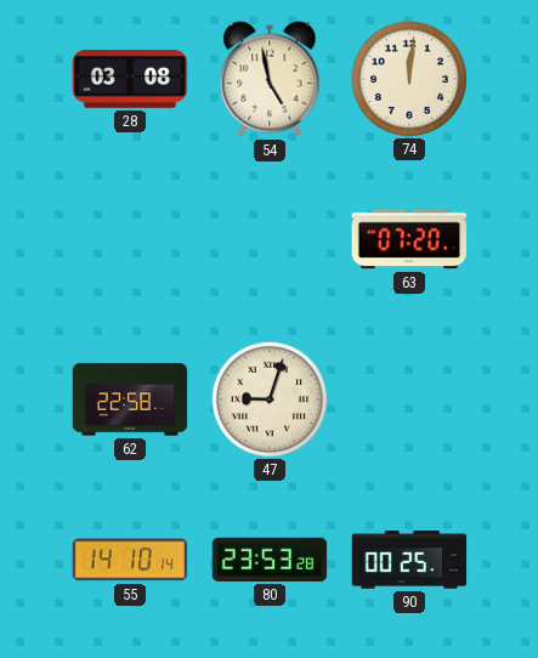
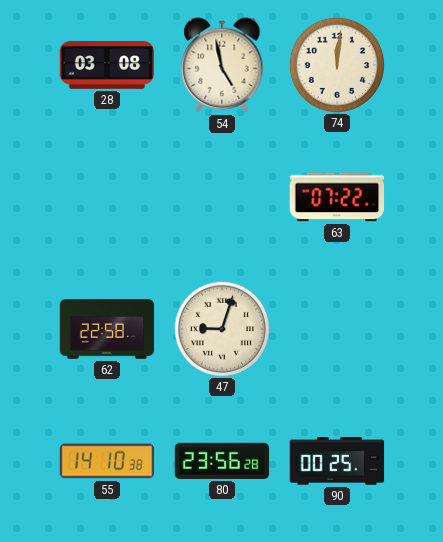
63: 07:20 -> 07:22
55: 14:10:14 -> 14:10:38
80: 23:53 -> 23:56
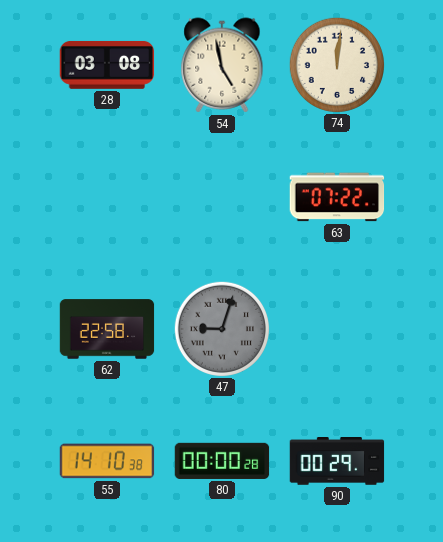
47 dial: cream -> grey
80: 23:56 -> 00:00
90: 00:25 -> 00:29
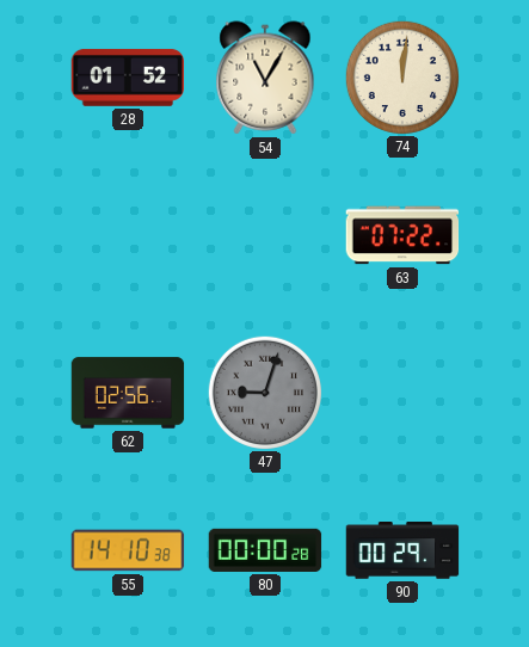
28: 03:08 -> 01:52
54: 4:58 -> 11:05
62: 22:58 -> 02:56
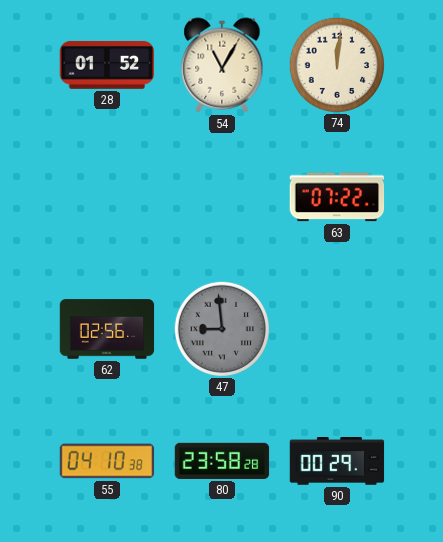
47: 9:03 -> 8:59
55: 14:10 -> 04:10
80: 00:00 -> 23:58
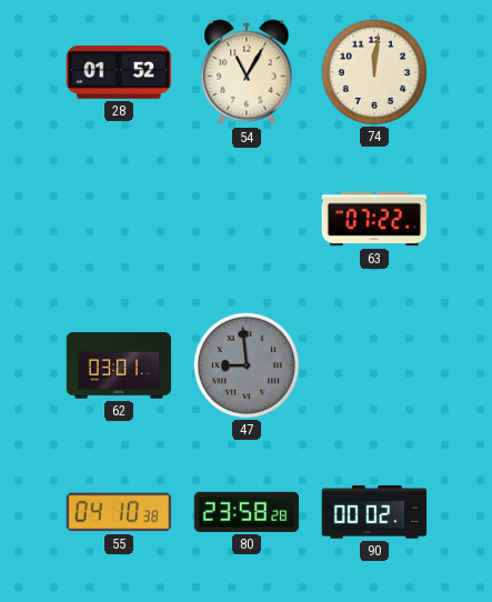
62: 02:56 -> 03:01
90: 00:29 -> 00:02
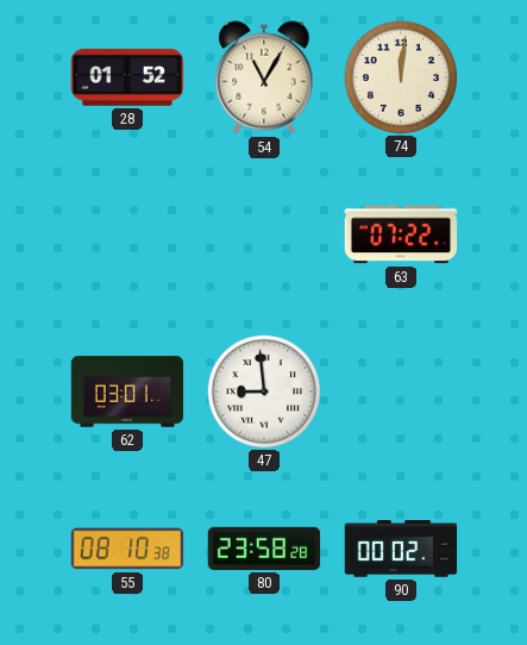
47 dial: grey -> white
55: 04:10 -> 08:10
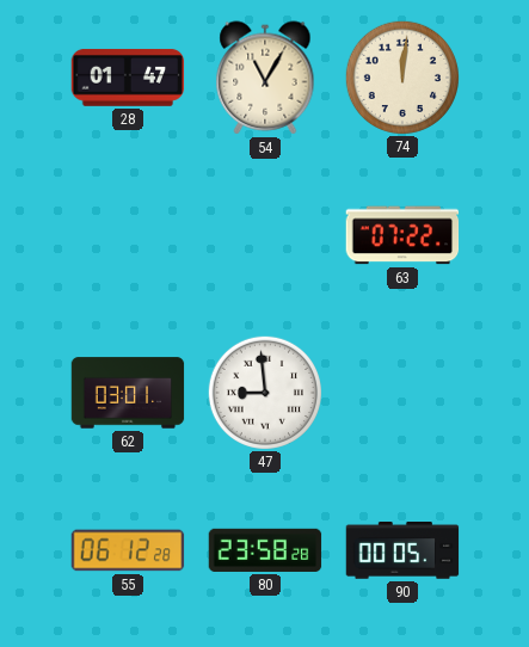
28: 01:52 -> 01:47
55: 08:10 -> 06:12
90: 00:02 -> 00:05
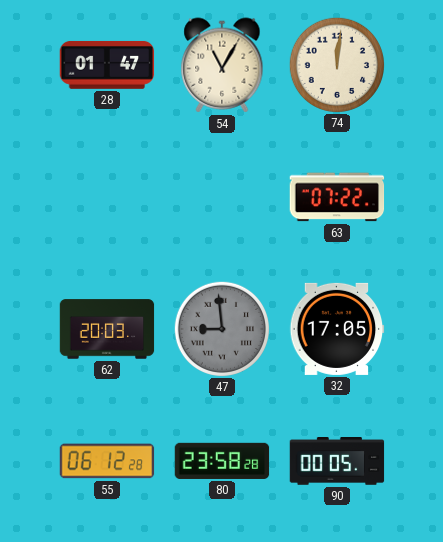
62: 03:01 -> 20:03
47 dial: white -> grey
32: none -> 17:05
